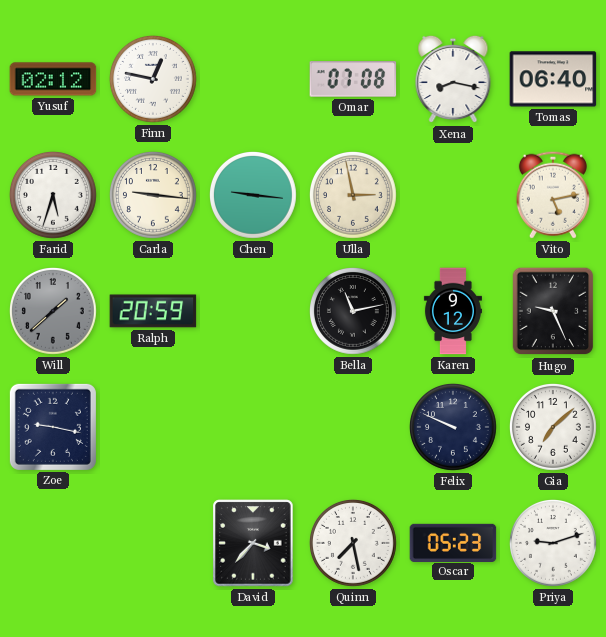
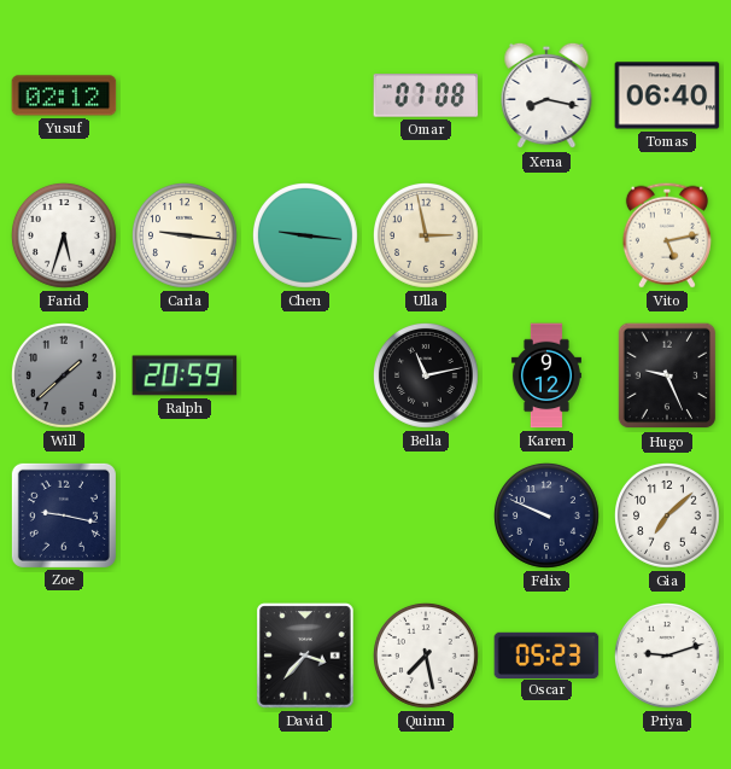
Finn: 12:47 -> none
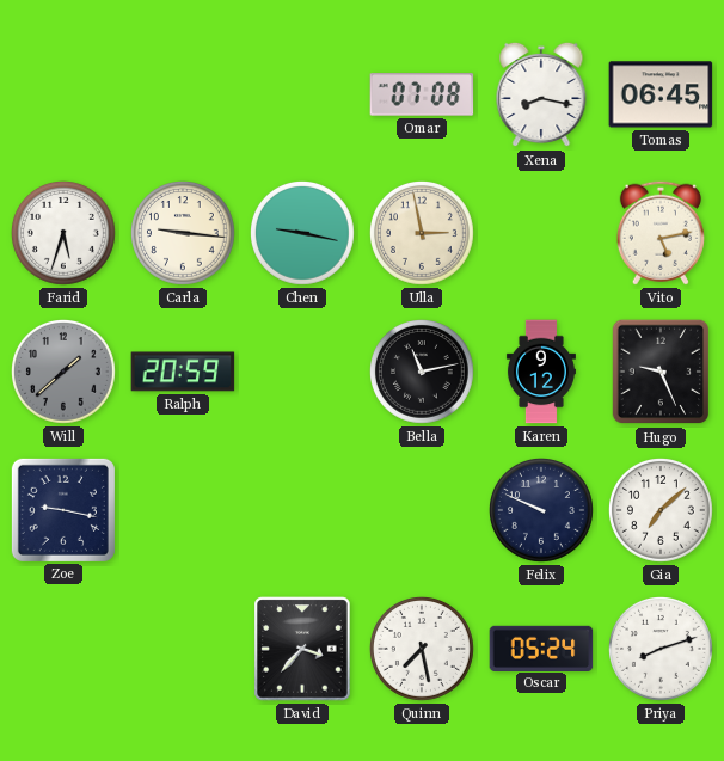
Yusuf: 02:12 -> none
Tomas: 06:40 -> 06:45
Chen: 9:16 -> 9:17
Oscar: 05:23 -> 05:24
Priya: 9:12 -> 8:12
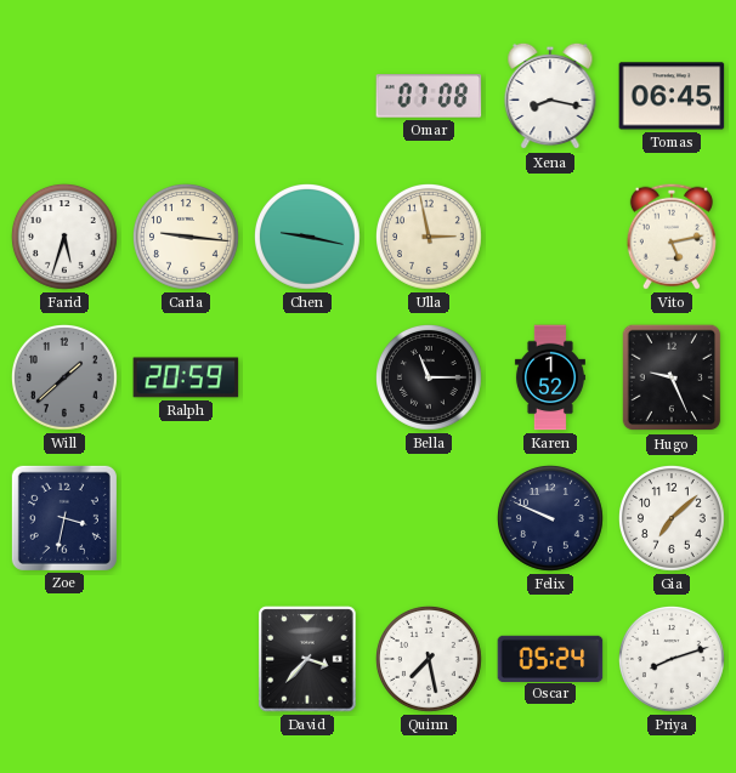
Bella: 11:13 -> 11:15
Karen: 9:12 -> 1:52
Zoe: 9:17 -> 3:32
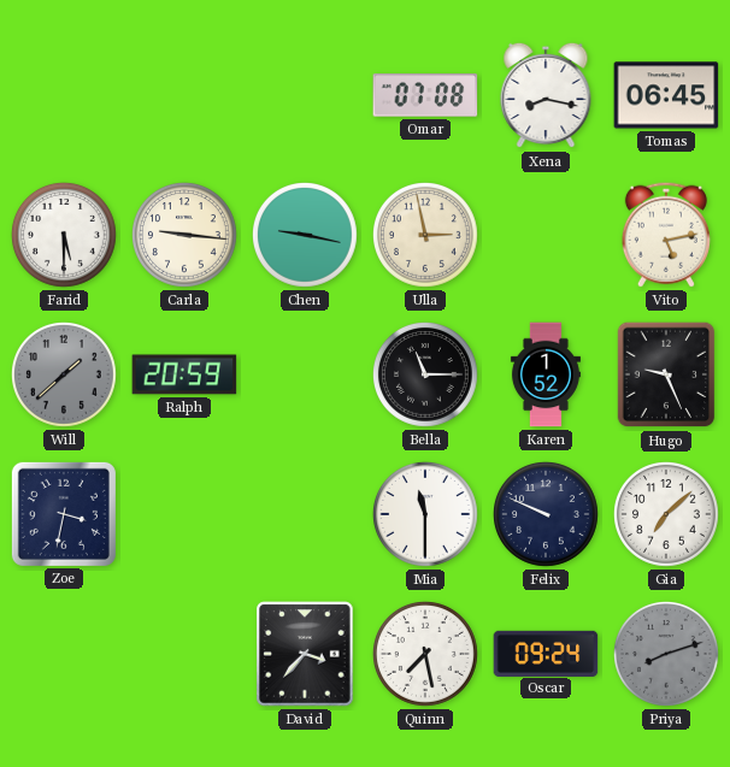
Farid: 5:33 -> 5:30
Mia: none -> 11:30
Oscar: 05:24 -> 09:24
Priya dial: white -> grey
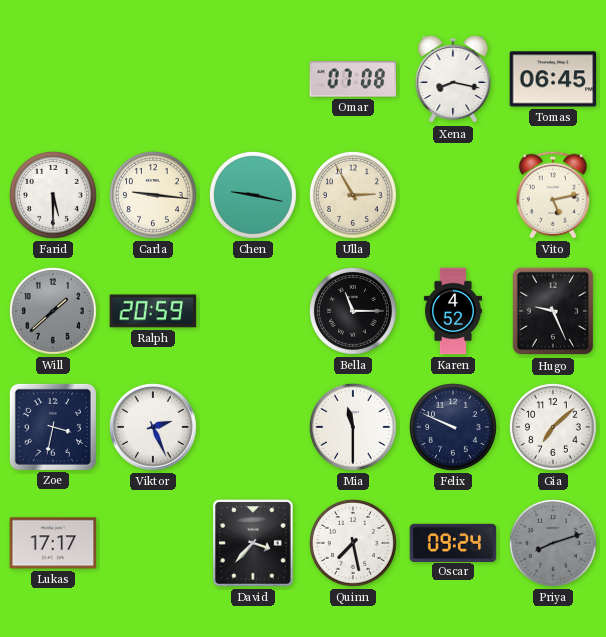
Ulla: 2:58 -> 2:55
Karen: 1:52 -> 4:52
Viktor: none -> 2:26
Lukas: none -> 17:17
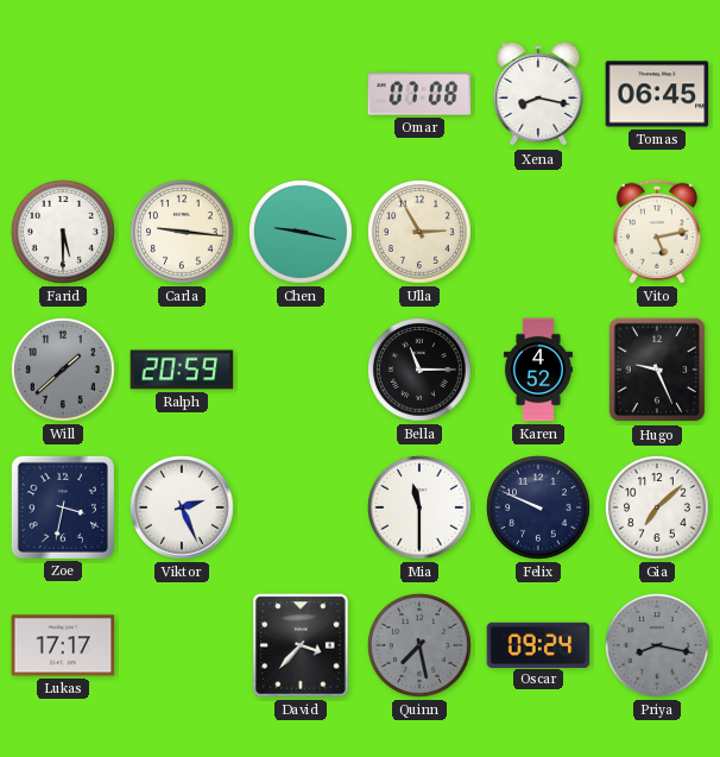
Quinn dial: white -> grey
Priya: 8:12 -> 8:17
